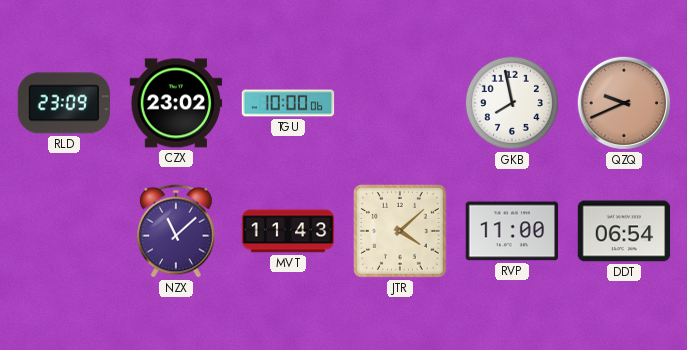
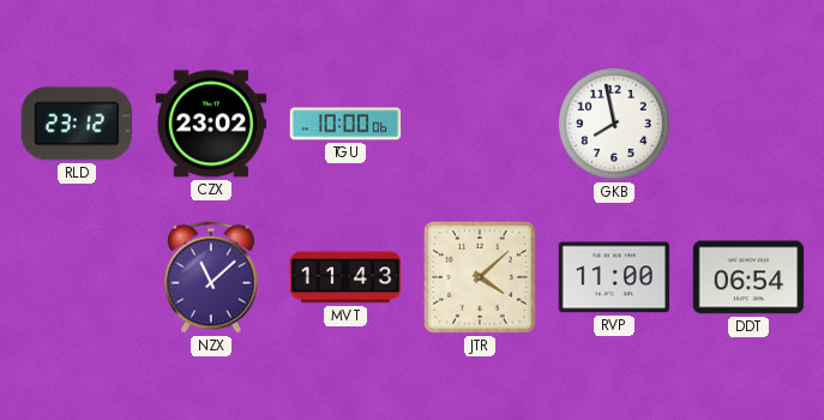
RLD: 23:09 -> 23:12
QZQ: 9:41 -> none
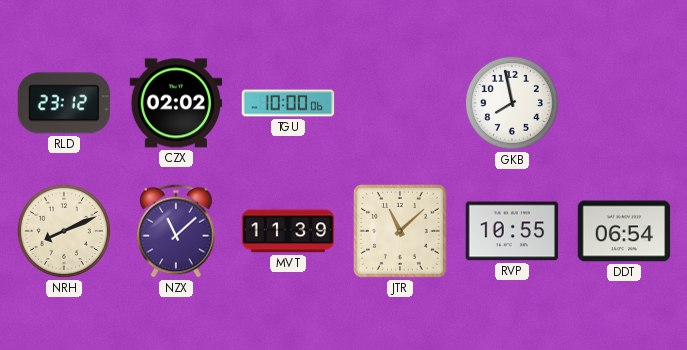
CZX: 23:02 -> 02:02
NRH: none -> 8:11
MVT: 11:43 -> 11:39
JTR: 4:08 -> 11:08
RVP: 11:00 -> 10:55
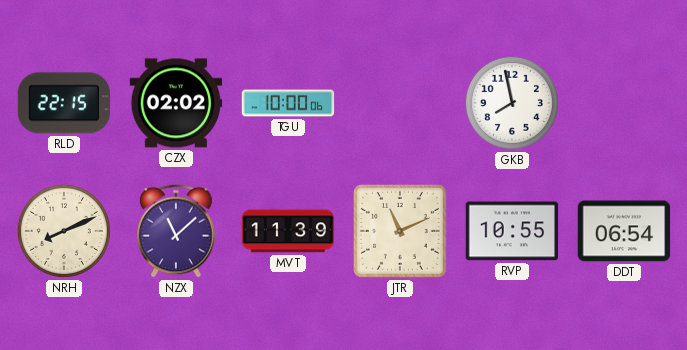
RLD: 23:12 -> 22:15
JTR: 11:08 -> 11:11
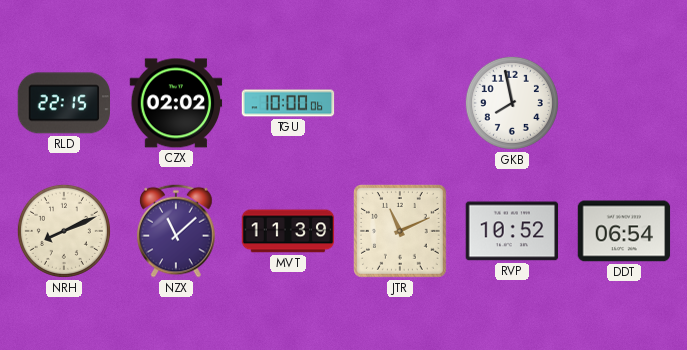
RVP: 10:55 -> 10:52
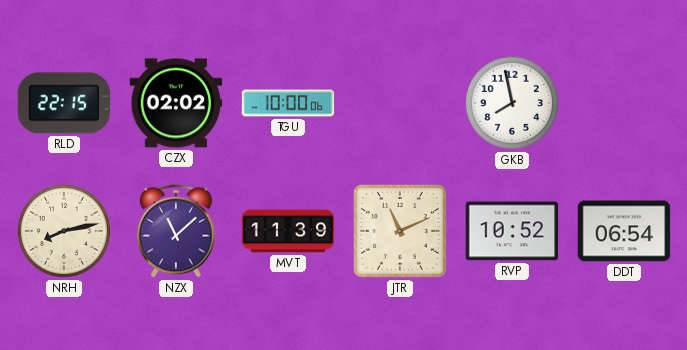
NRH: 8:11 -> 8:13
